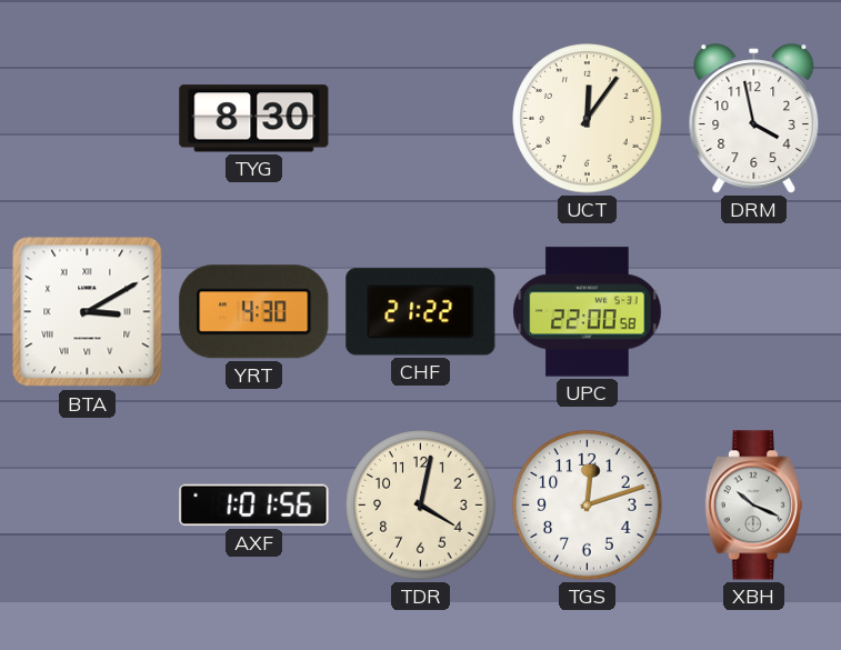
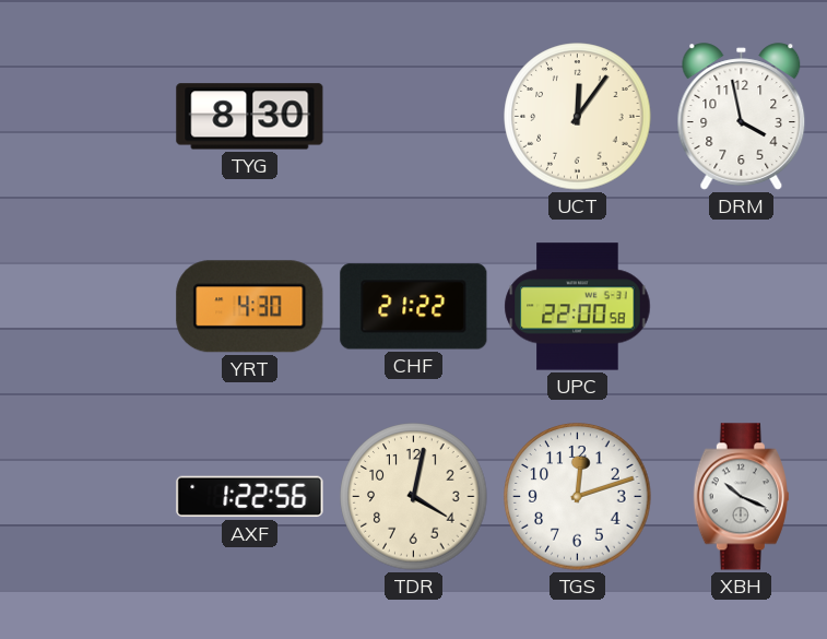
BTA: 3:10 -> none
AXF: 1:01 -> 1:22
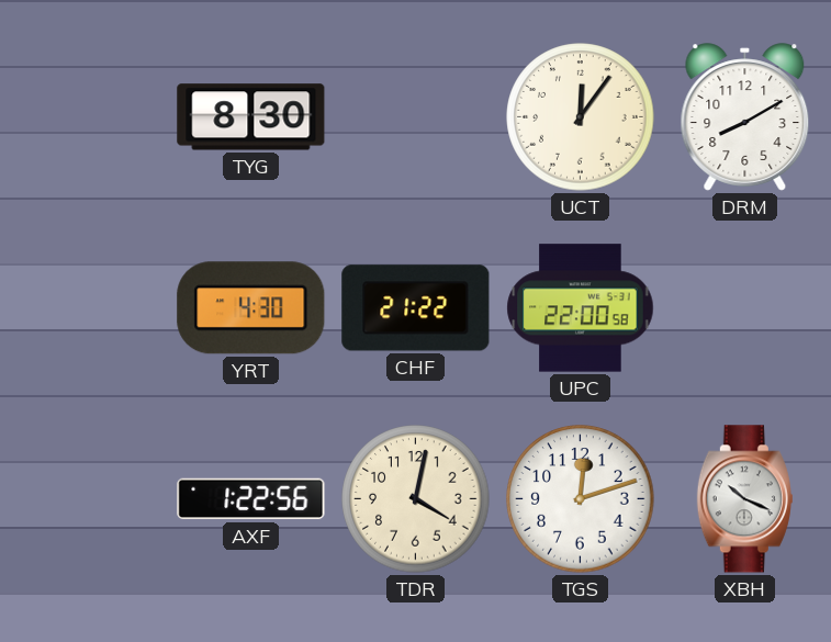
DRM: 3:58 -> 8:10
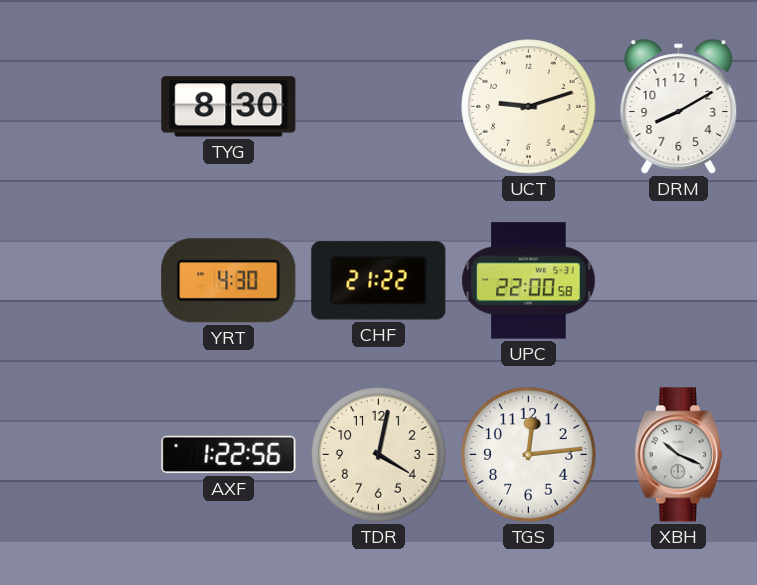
UCT: 12:06 -> 9:12
TGS: 12:12 -> 12:14
